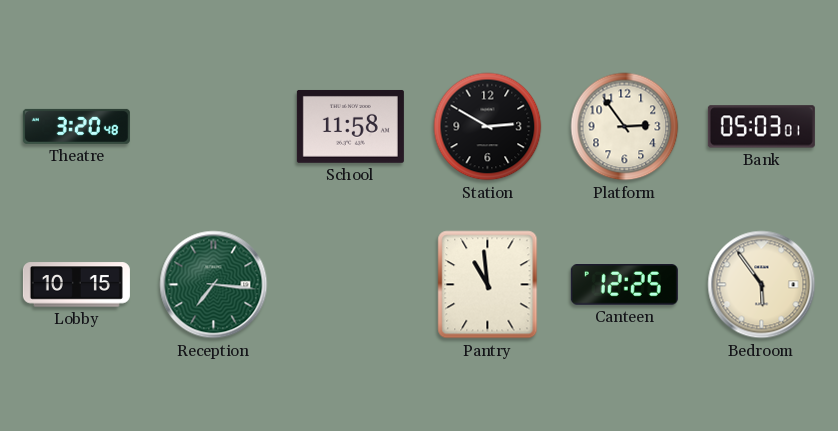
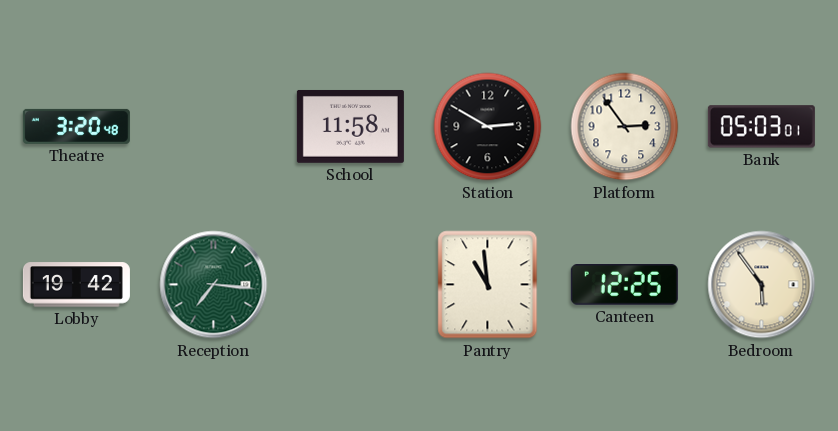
Lobby: 10:15 -> 19:42
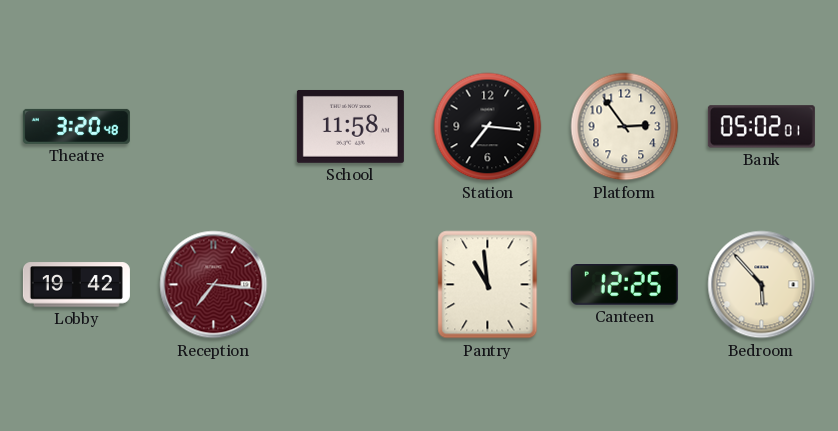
Station: 2:50 -> 7:16
Bank: 05:03 -> 05:02
Reception dial: green -> burgundy
Bedroom: 5:54 -> 5:53
